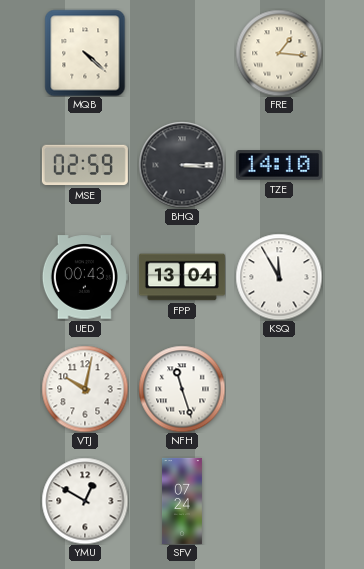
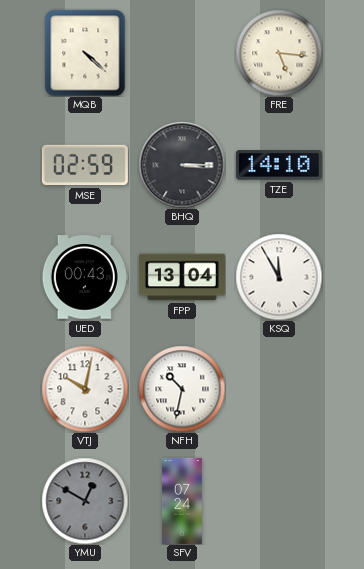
FRE: 1:16 -> 5:16
NFH: 11:27 -> 10:32
YMU dial: white -> grey
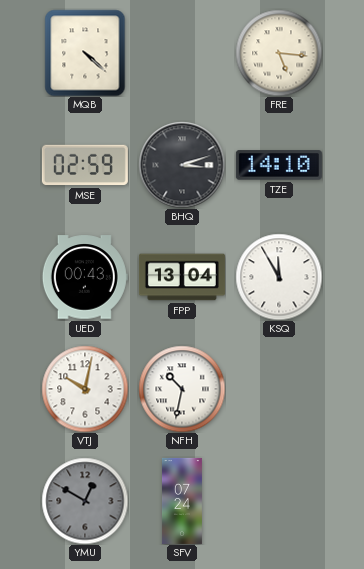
BHQ: 3:15 -> 3:12
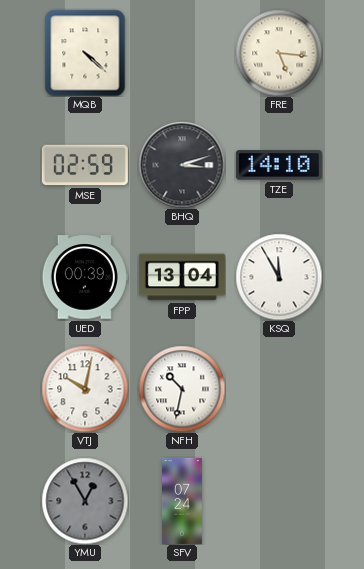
UED: 00:43 -> 00:39
YMU: 12:50 -> 12:55
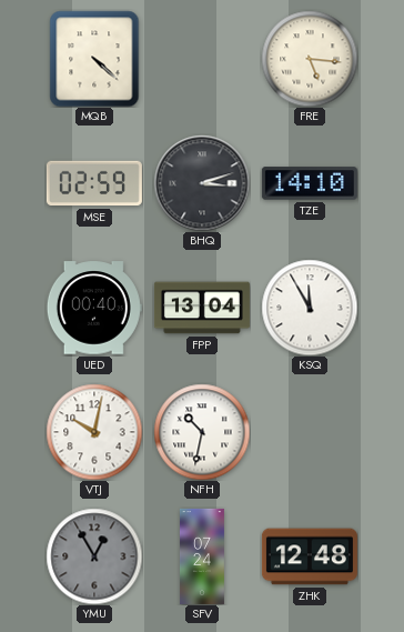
UED: 00:39 -> 00:40
ZHK: none -> 12:48
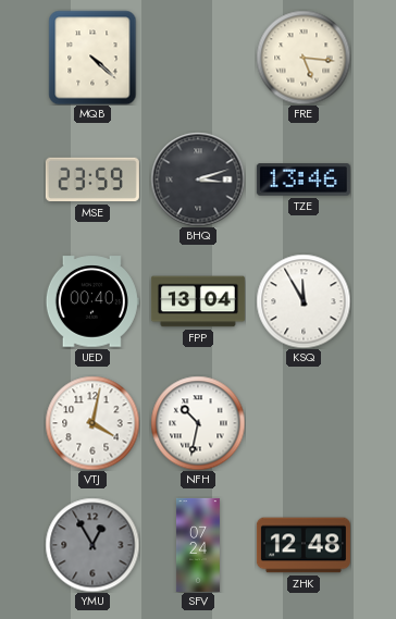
MSE: 02:59 -> 23:59
TZE: 14:10 -> 13:46
VTJ: 10:02 -> 4:02
